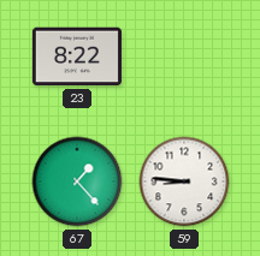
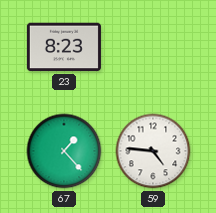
23: 8:22 -> 8:23
59: 8:46 -> 4:46
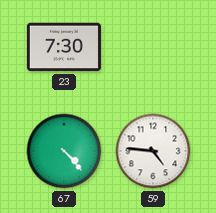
23: 8:23 -> 7:30
67: 1:23 -> 4:23
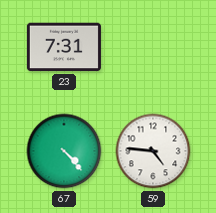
23: 7:30 -> 7:31
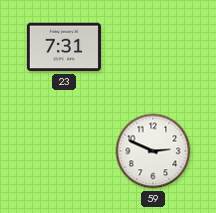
67: 4:23 -> none
59: 4:46 -> 2:49
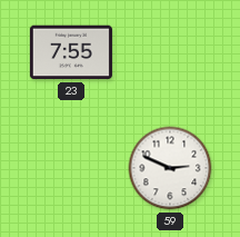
23: 7:31 -> 7:55
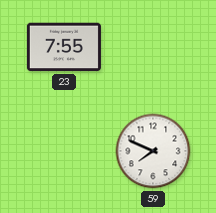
59: 2:49 -> 7:49
